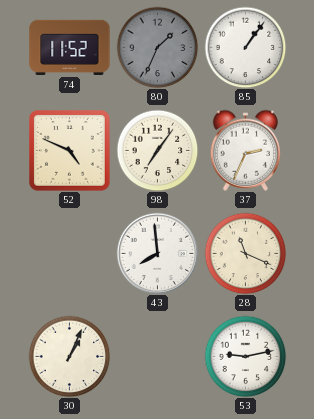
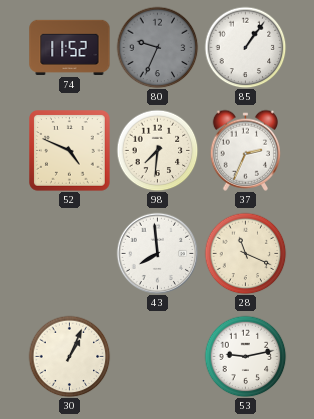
80: 1:34 -> 9:34
98: 7:06 -> 7:31
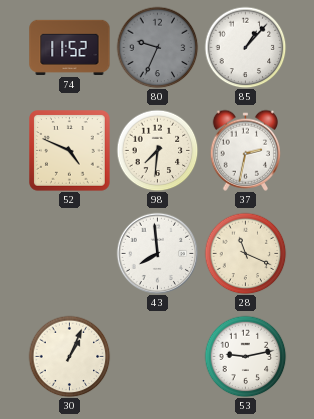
85: 1:06 -> 1:07
37: 2:34 -> 2:32
